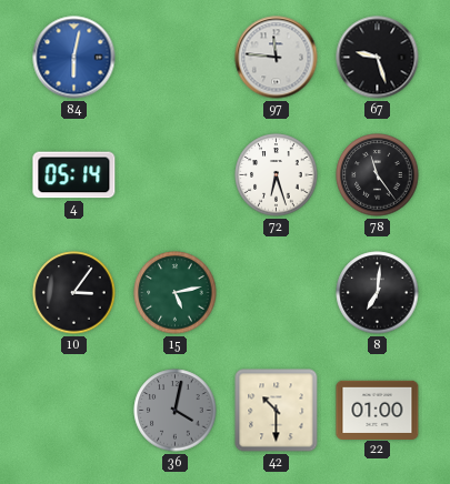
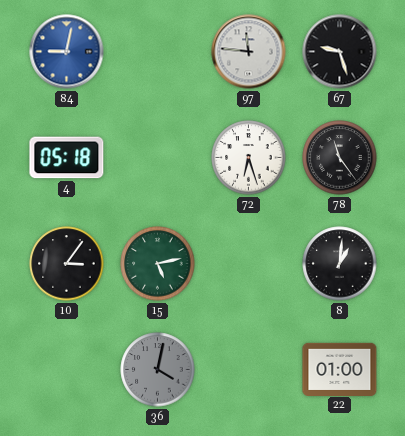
84: 6:02 -> 9:02
4: 05:14 -> 05:18
8: 7:01 -> 1:01
42: 10:30 -> none
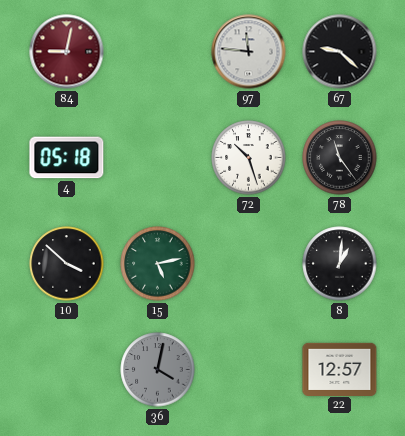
84 dial: blue -> burgundy
67: 9:27 -> 9:22
72: 6:27 -> 10:27
10: 3:06 -> 3:52
22: 01:00 -> 12:57
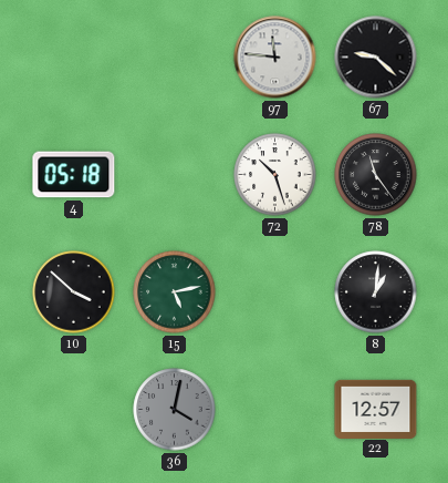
84: 9:02 -> none
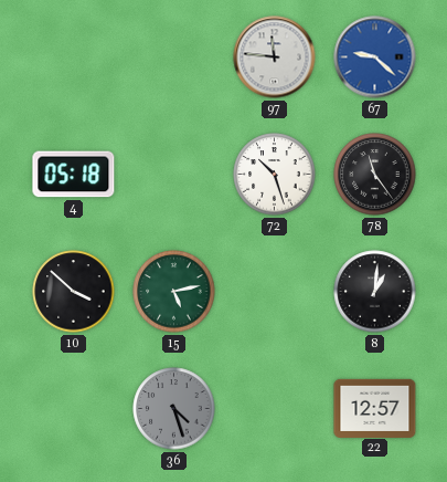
67 dial: black -> blue
36: 4:02 -> 4:27
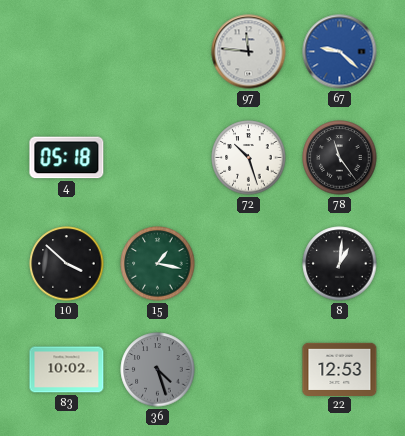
15: 5:13 -> 1:17
83: none -> 10:02
22: 12:57 -> 12:53
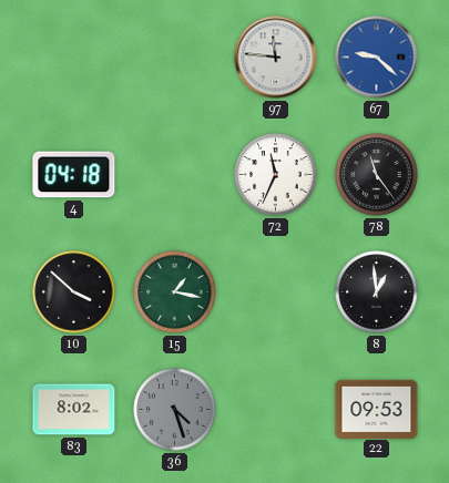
4: 05:18 -> 04:18
72: 10:27 -> 11:34
8: 1:01 -> 12:59
83: 10:02 -> 8:02
22: 12:53 -> 09:53
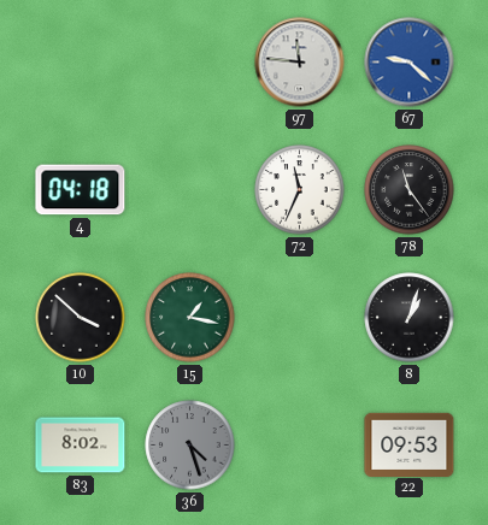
8: 12:59 -> 1:03
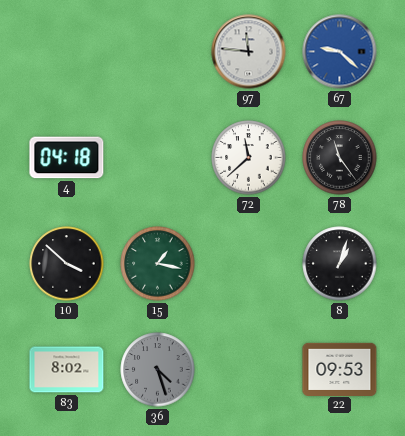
72: 11:34 -> 11:38
